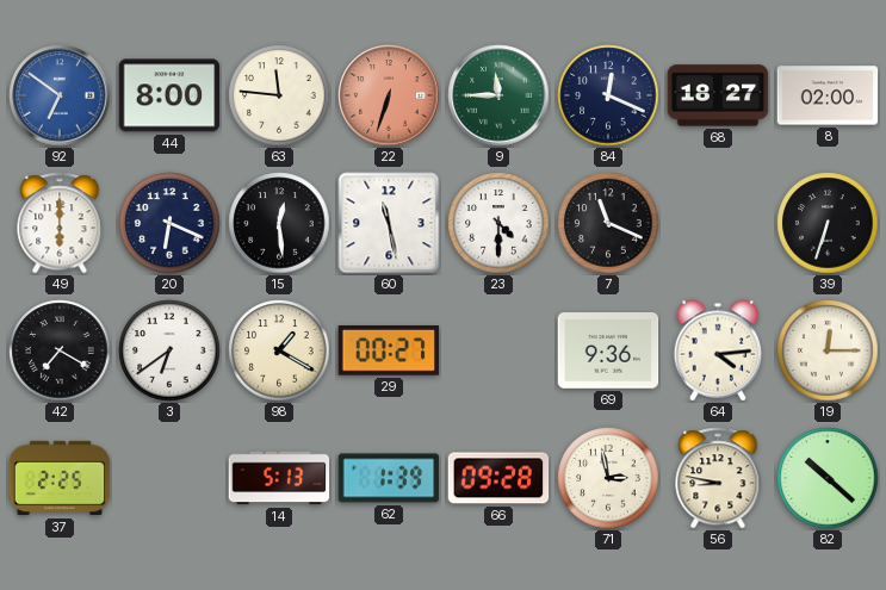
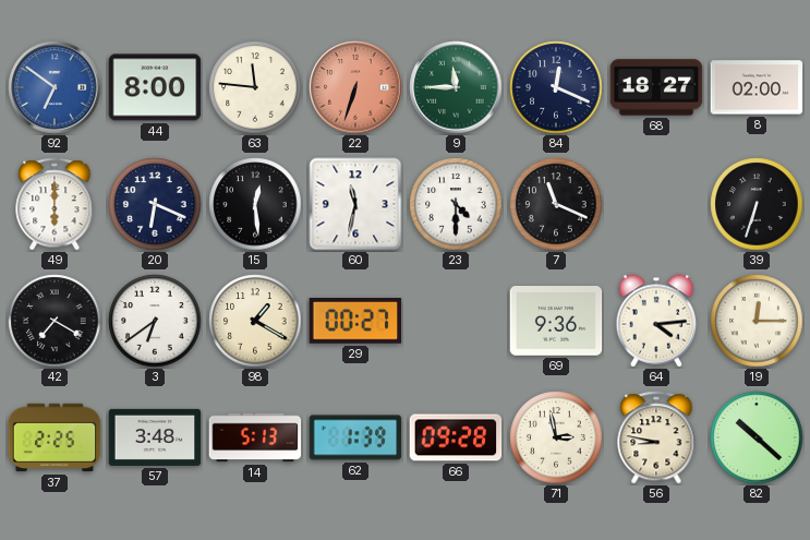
60: 11:28 -> 11:32
57: none -> 3:48
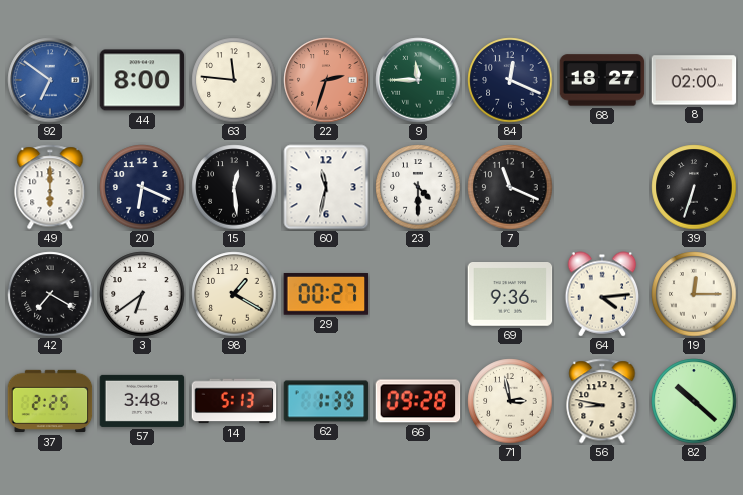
22: 6:33 -> 2:33
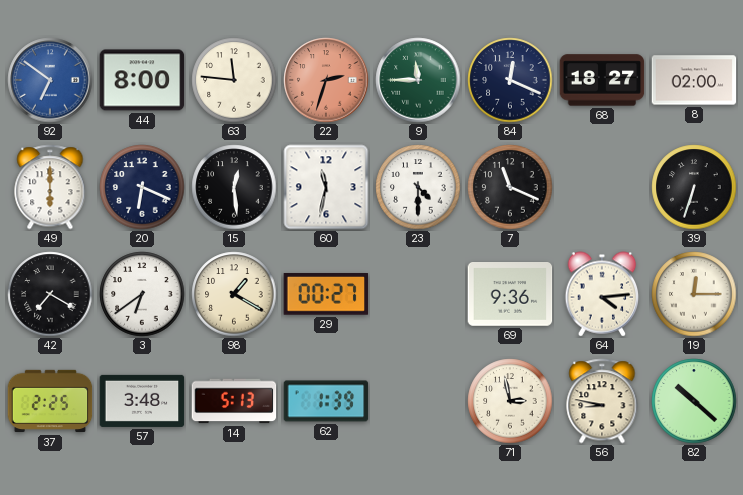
66: 09:28 -> none
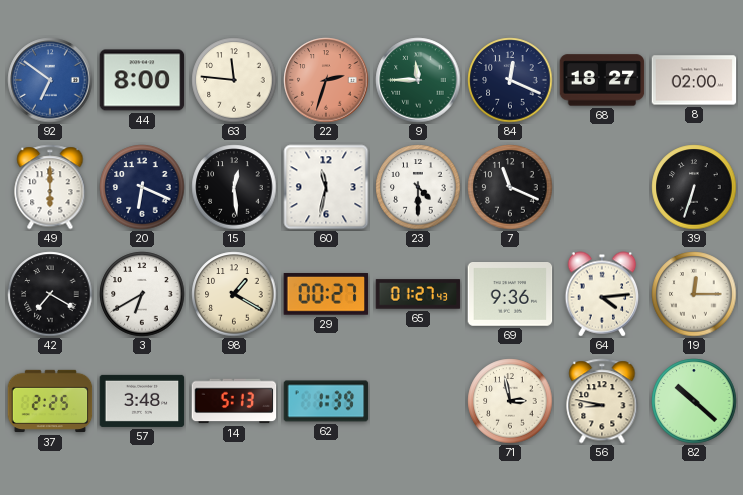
3: 6:39 -> 6:40
65: none -> 01:27
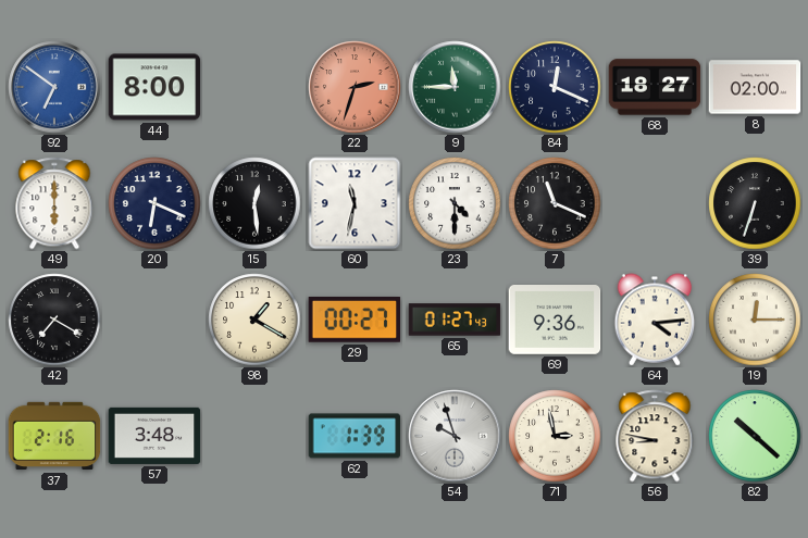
63: 11:46 -> none
3: 6:40 -> none
37: 2:25 -> 2:16
14: 5:13 -> none
54: none -> 9:57
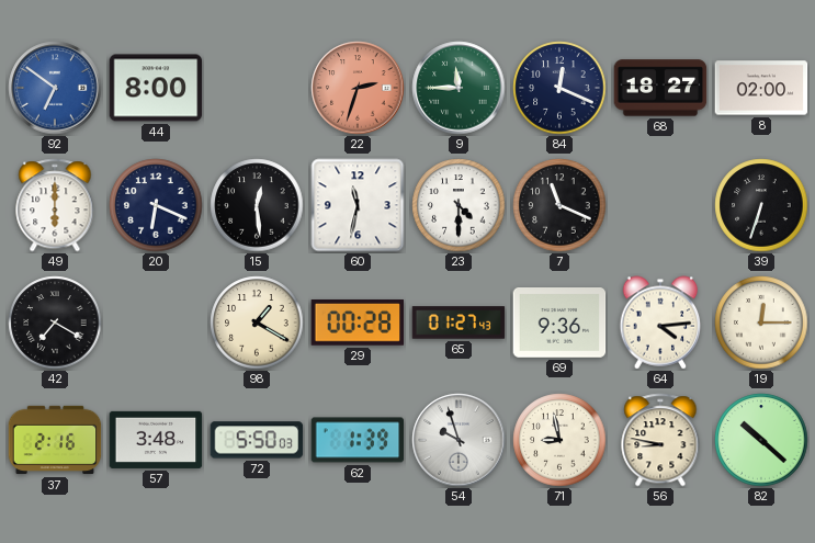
29: 00:27 -> 00:28
72: none -> 5:50
71: 2:58 -> 8:58
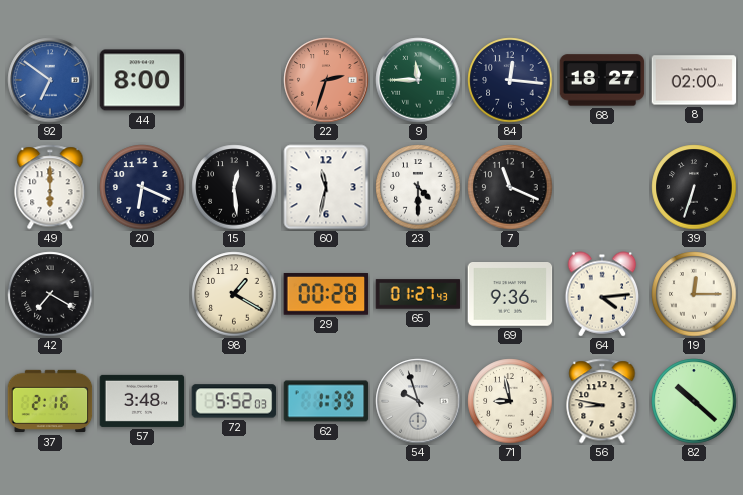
84: 12:19 -> 12:16
72: 5:50 -> 5:52
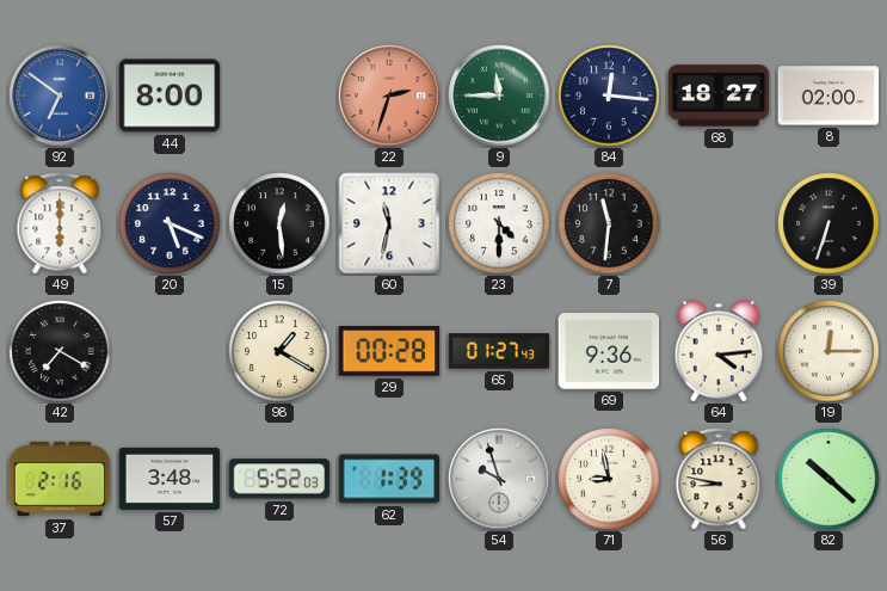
20: 6:19 -> 5:19
7: 11:19 -> 11:31
